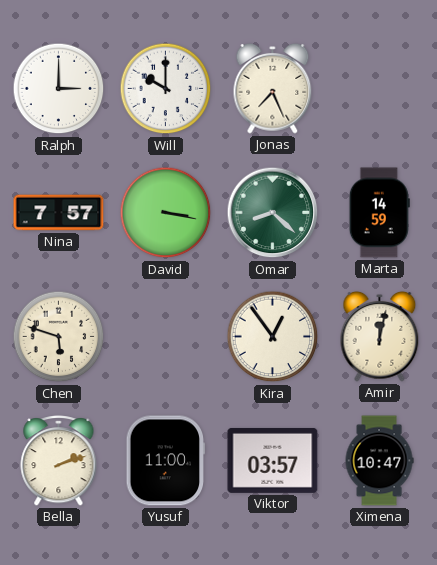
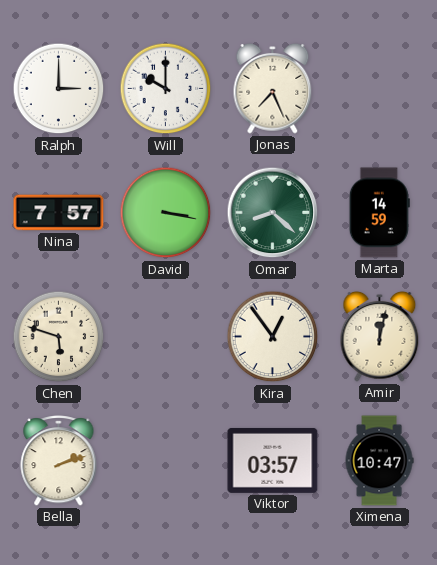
Yusuf: 11:00 -> none
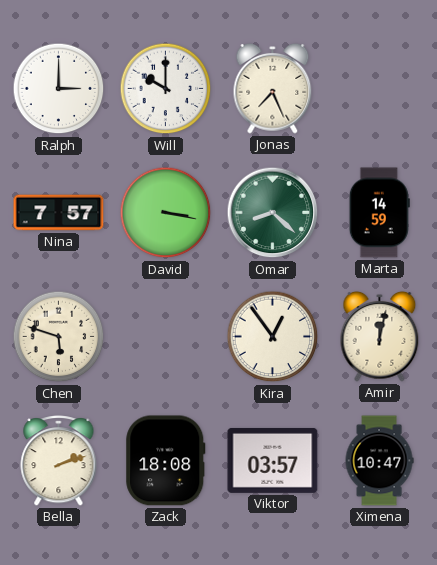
Zack: none -> 18:08
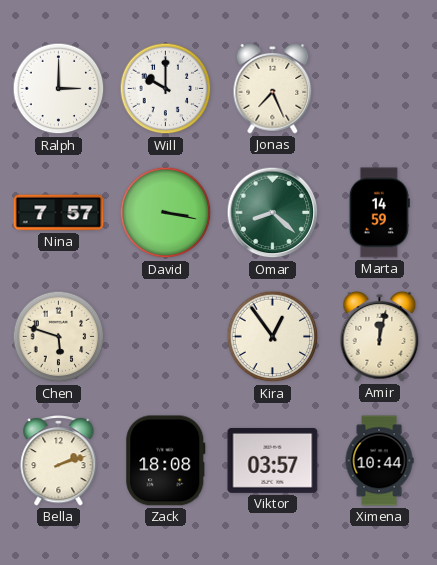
Ximena: 10:47 -> 10:44
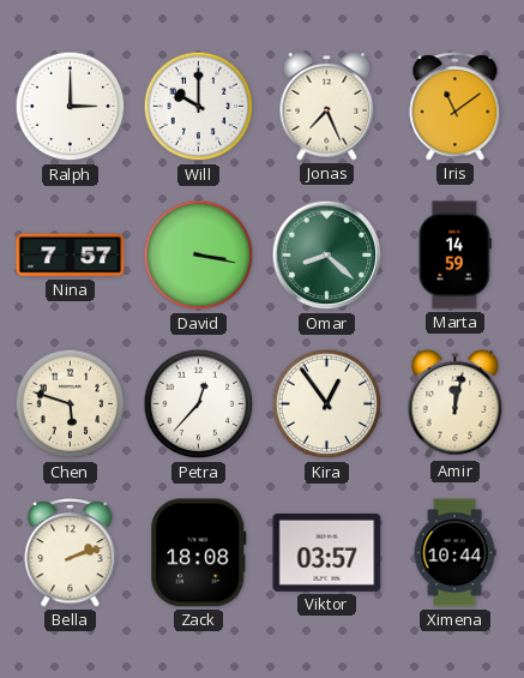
Iris: none -> 11:09
Petra: none -> 12:37
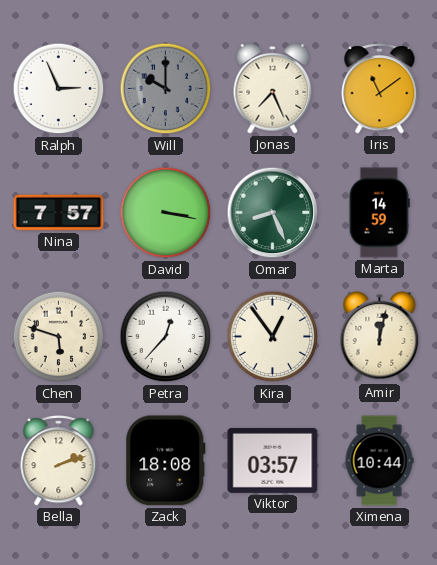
Ralph: 3:00 -> 2:56
Will dial: white -> grey
Omar: 8:22 -> 8:26
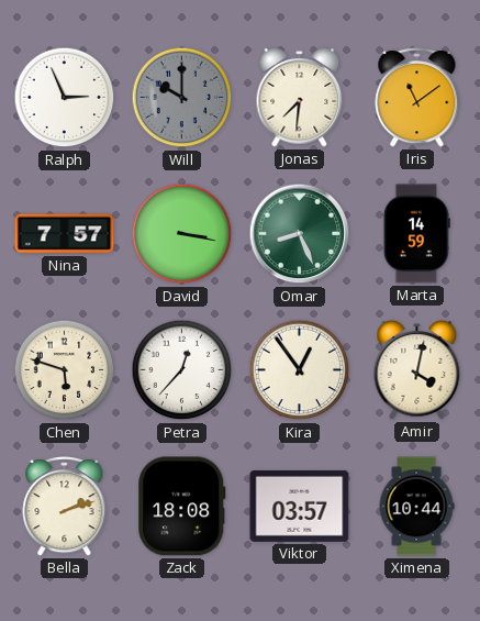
Jonas: 7:26 -> 7:31
Amir: 12:02 -> 4:02
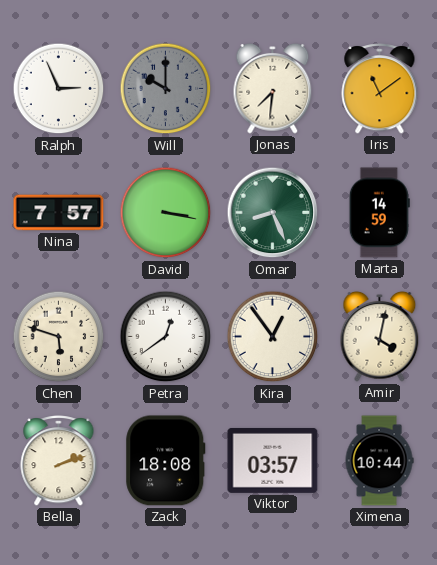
Petra: 12:37 -> 12:39
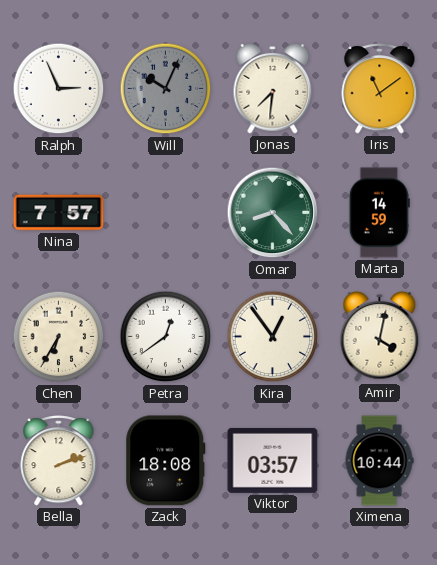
Will: 10:00 -> 10:04
David: 3:17 -> none
Omar: 8:26 -> 8:23
Chen: 5:48 -> 6:35
